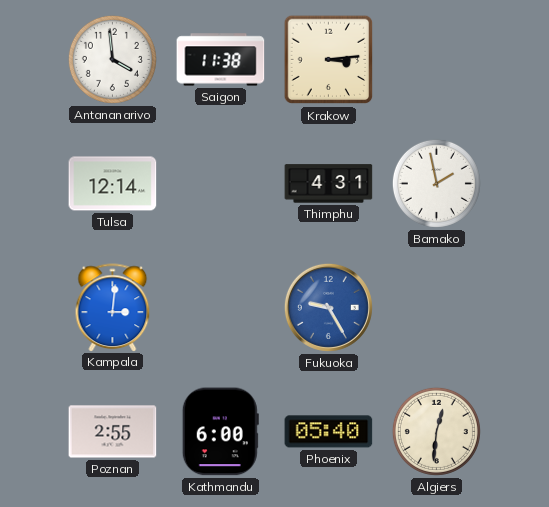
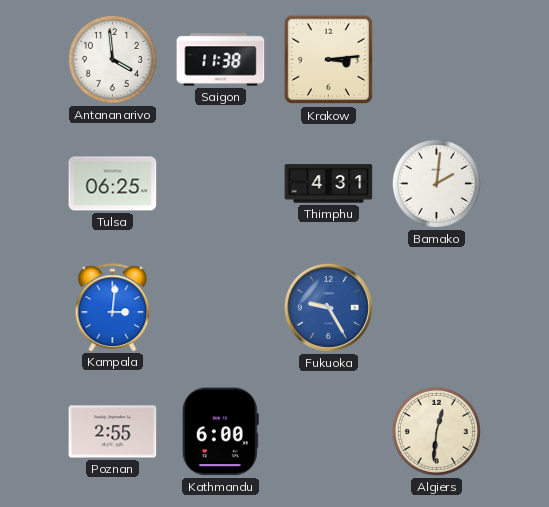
Tulsa: 12:14 -> 06:25
Bamako: 1:58 -> 2:01
Phoenix: 05:40 -> none
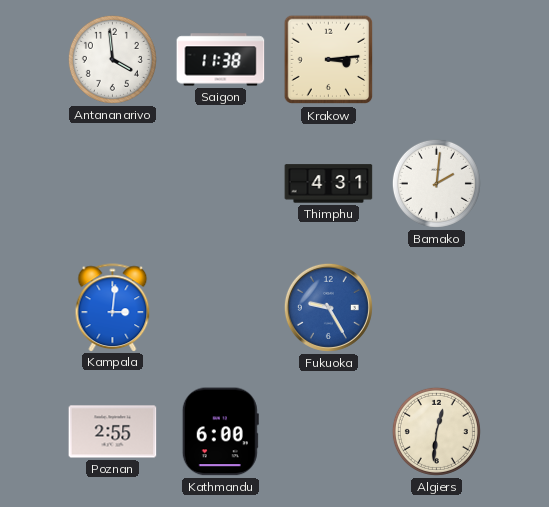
Tulsa: 06:25 -> none
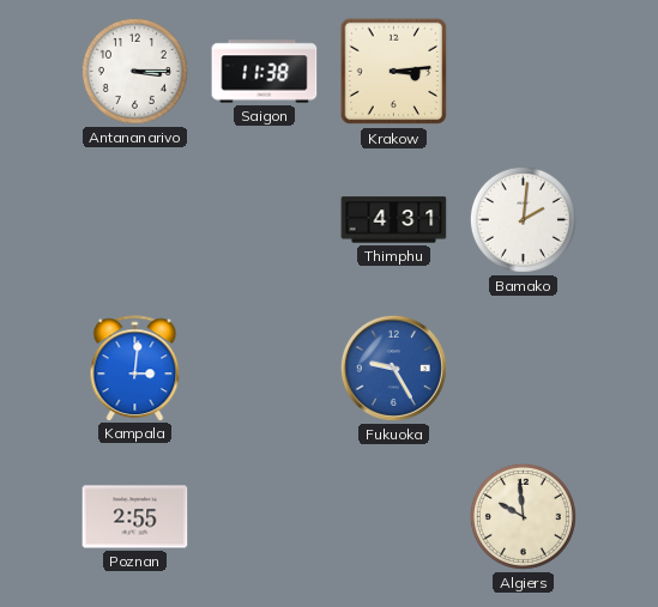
Antananarivo: 3:59 -> 3:15
Kathmandu: 6:00 -> none
Algiers: 12:31 -> 9:59
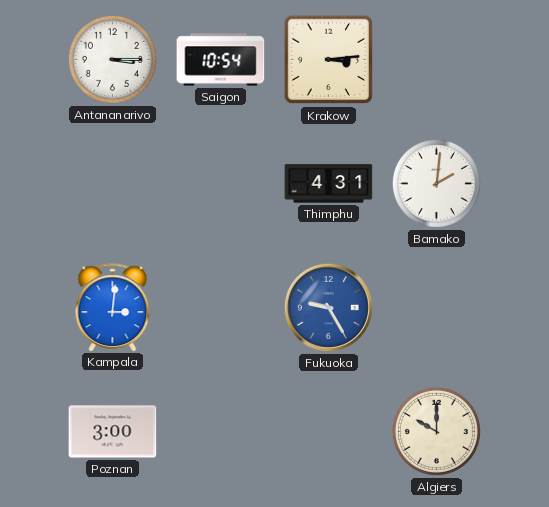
Saigon: 11:38 -> 10:54
Poznan: 2:55 -> 3:00
Algiers: 9:59 -> 10:00
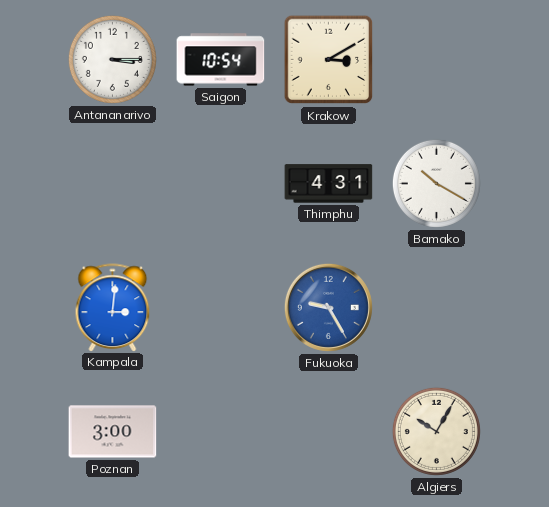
Krakow: 3:14 -> 3:10
Bamako: 2:01 -> 10:20
Algiers: 10:00 -> 10:05
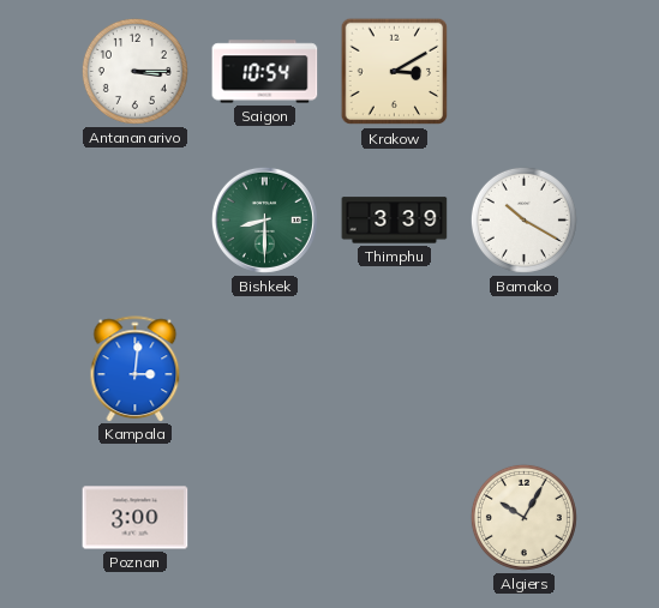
Bishkek: none -> 8:30
Thimphu: 4:31 -> 3:39
Fukuoka: 9:25 -> none
